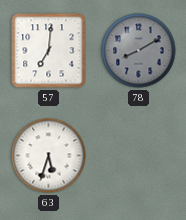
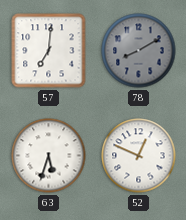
52: none -> 12:49
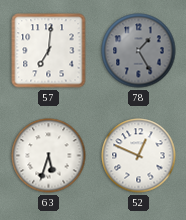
78: 8:10 -> 1:25
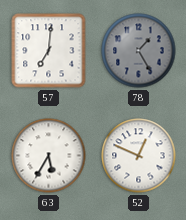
63: 5:33 -> 5:35
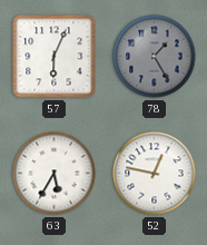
57: 7:01 -> 6:04
52: 12:49 -> 12:47
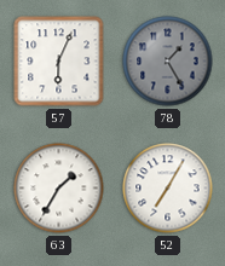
63: 5:35 -> 1:35
52: 12:47 -> 7:05
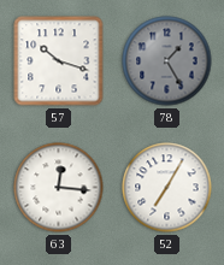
57: 6:04 -> 10:18
63: 1:35 -> 12:16
